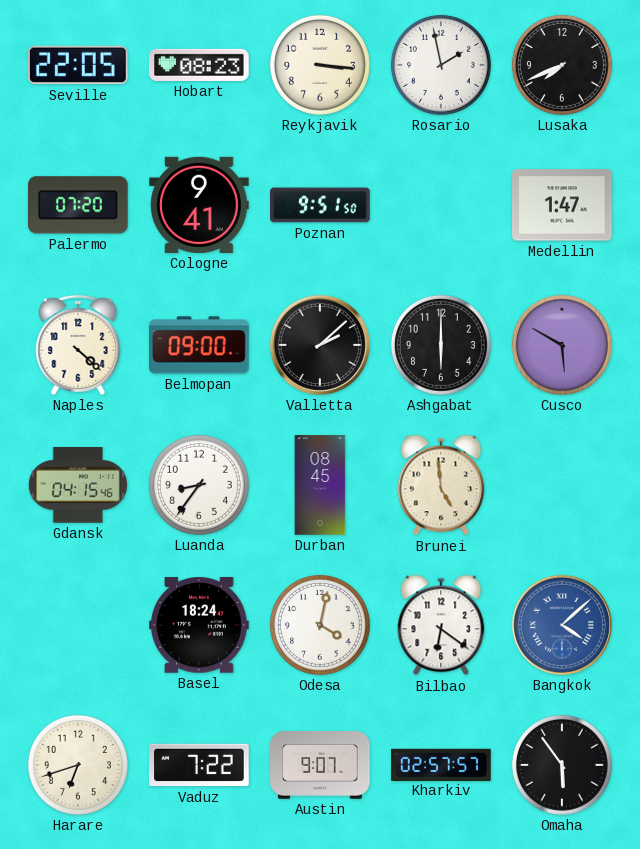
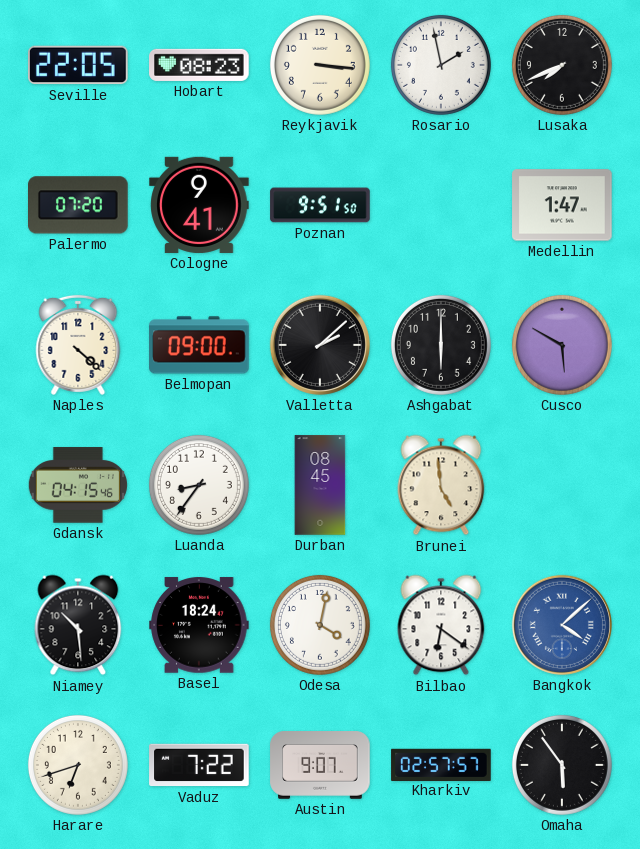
Niamey: none -> 10:29
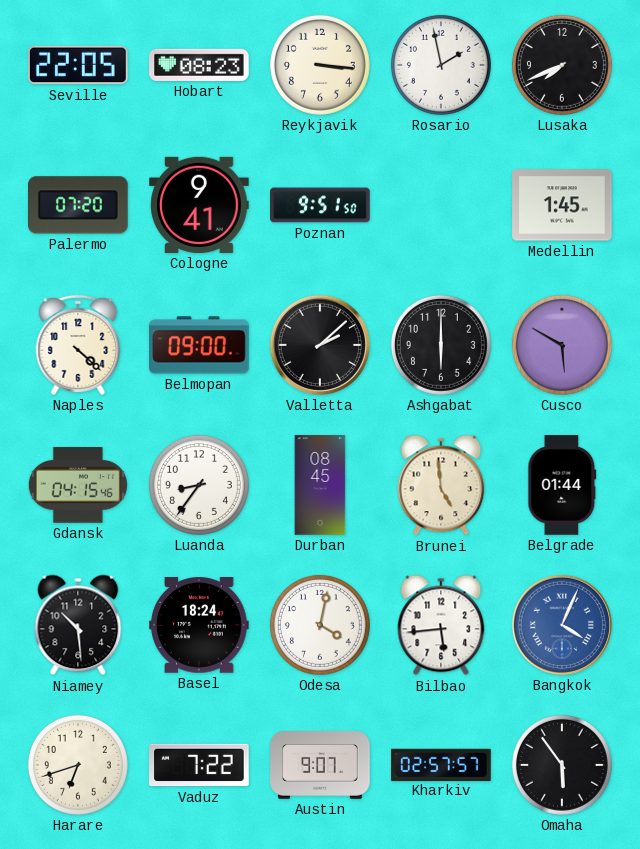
Medellin: 1:47 -> 1:45
Belgrade: none -> 01:44
Bilbao: 6:21 -> 5:44
Bangkok: 4:08 -> 4:04
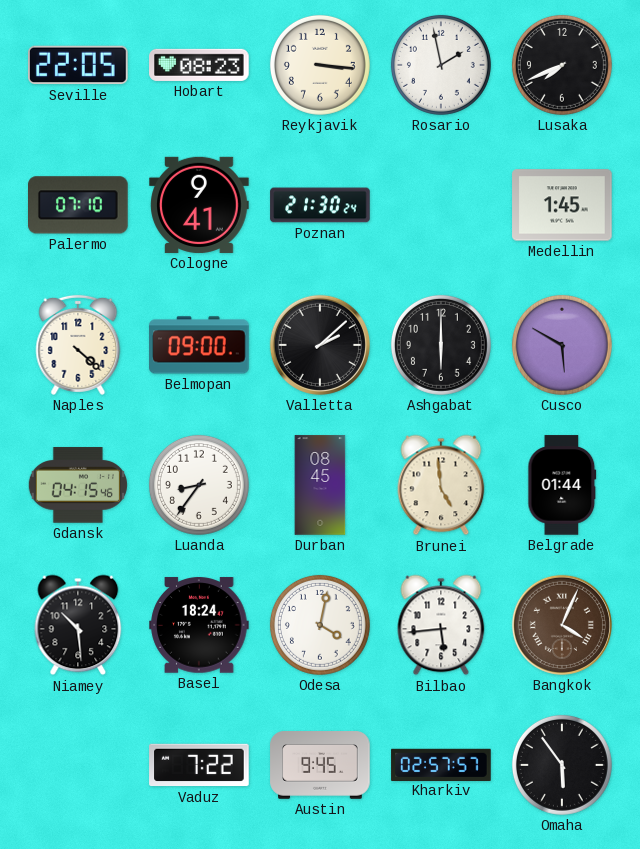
Palermo: 07:20 -> 07:10
Poznan: 9:51 -> 21:30
Bangkok dial: blue -> brown
Harare: 6:42 -> none
Austin: 9:07 -> 9:45
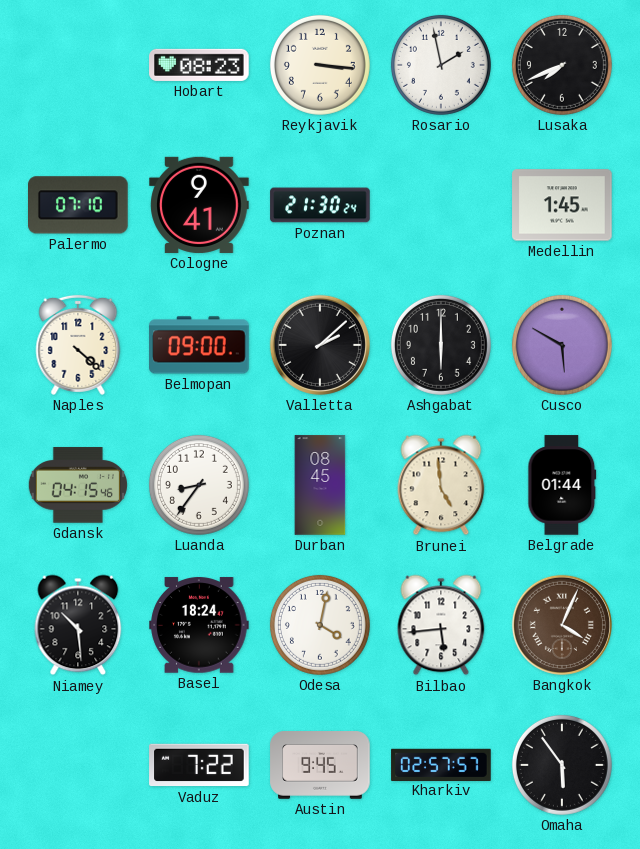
Seville: 22:05 -> none
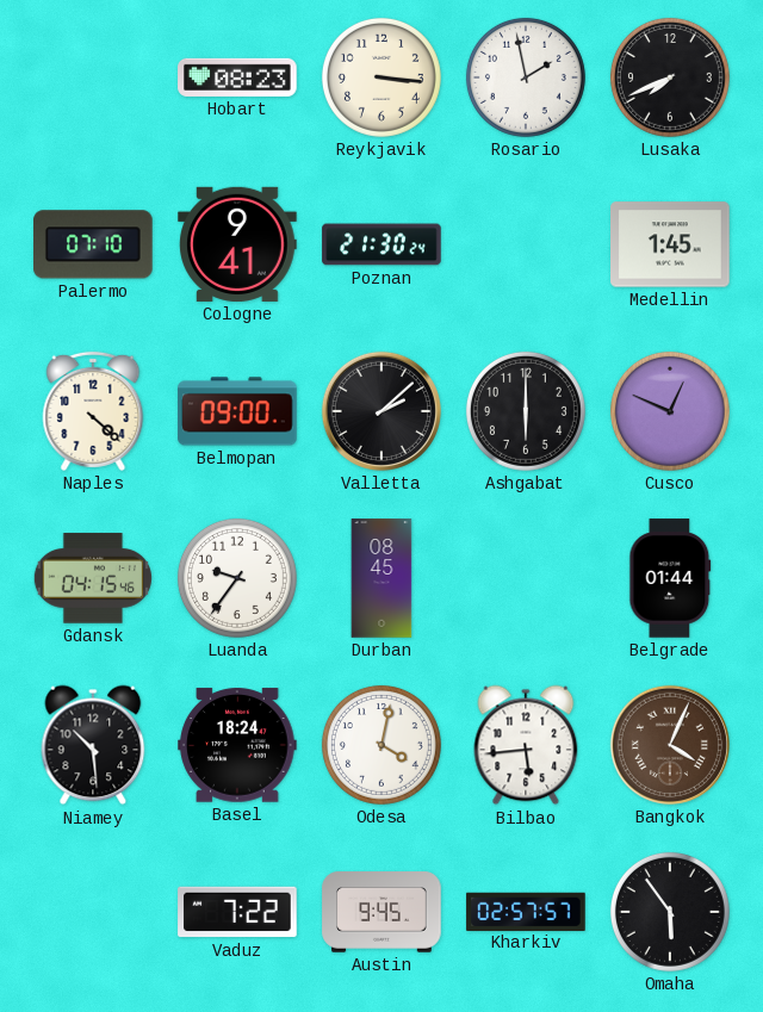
Cusco: 5:50 -> 12:49
Luanda: 8:36 -> 9:36
Brunei: 4:59 -> none
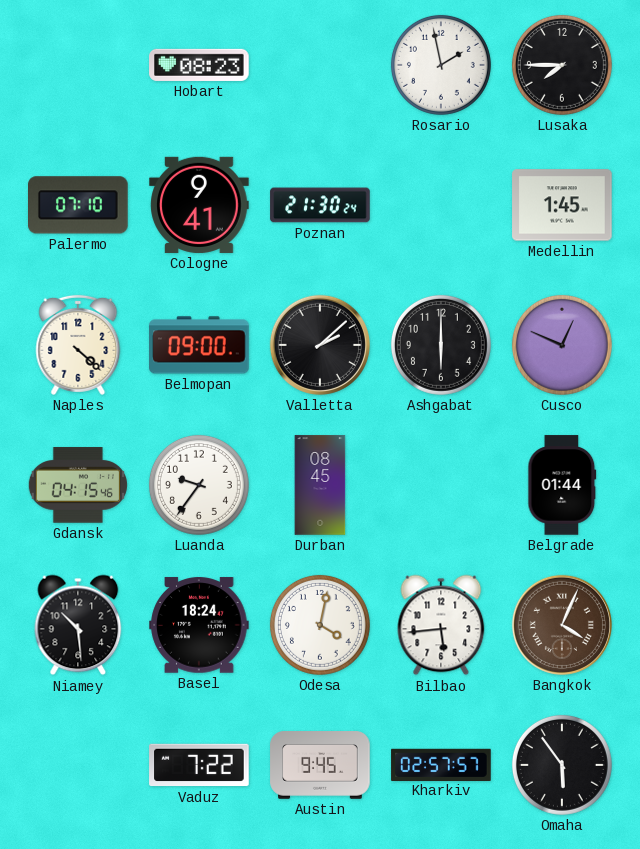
Reykjavik: 3:16 -> none
Lusaka: 7:41 -> 7:45
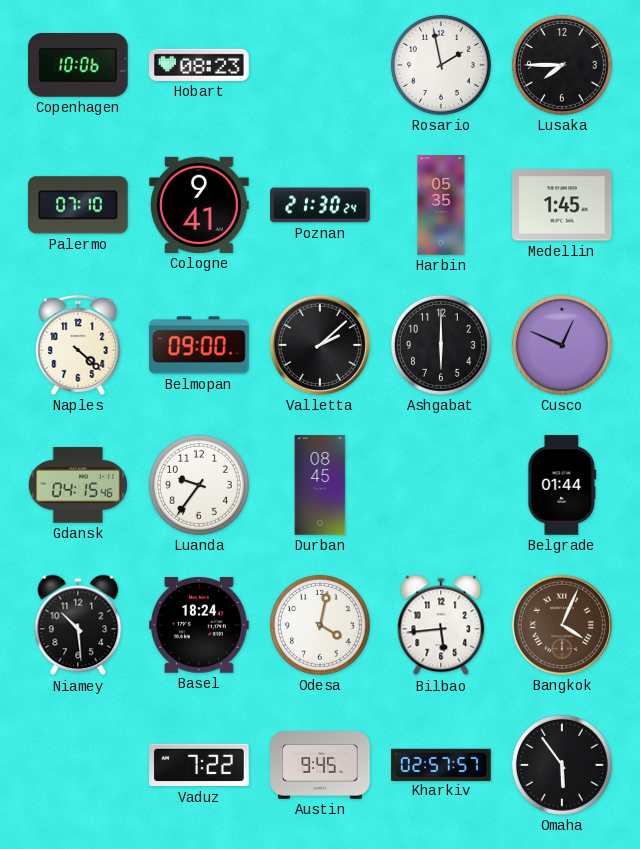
Copenhagen: none -> 10:06
Harbin: none -> 05:35
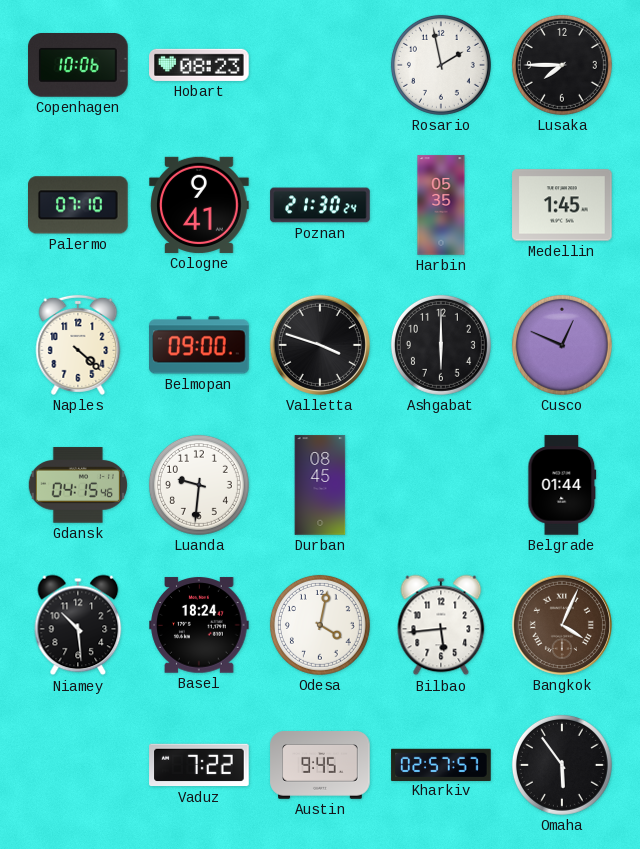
Valletta: 2:08 -> 3:48
Luanda: 9:36 -> 9:31
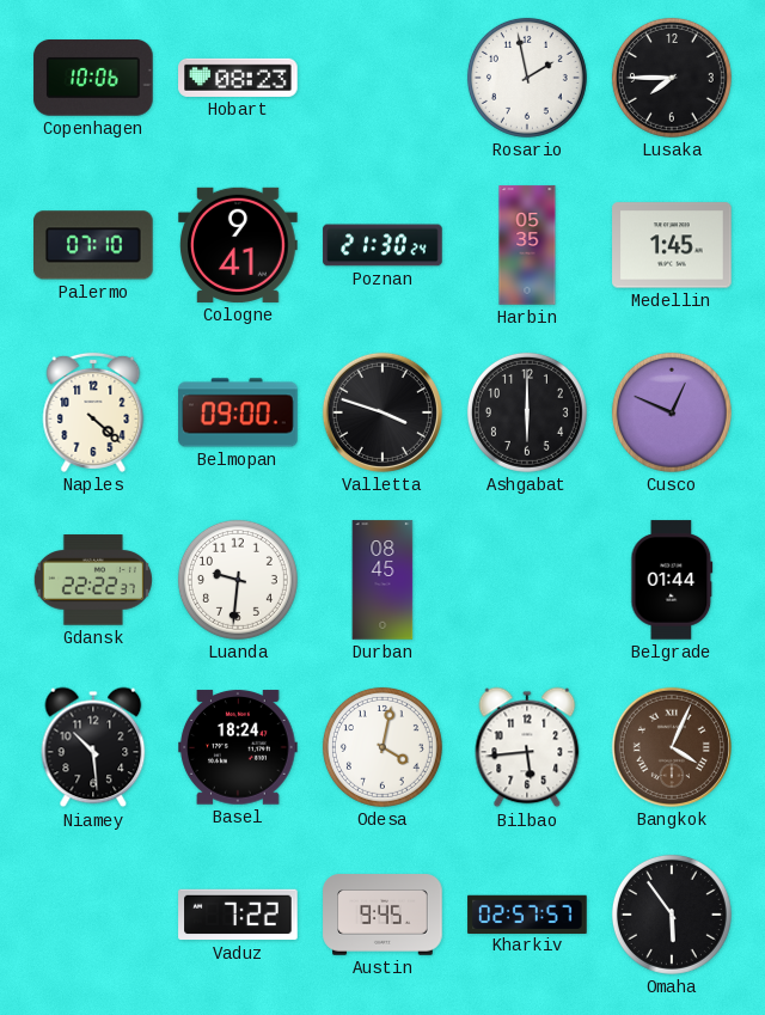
Gdansk: 04:15 -> 22:22
